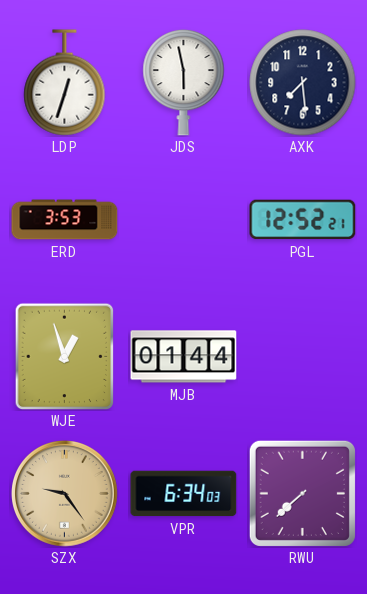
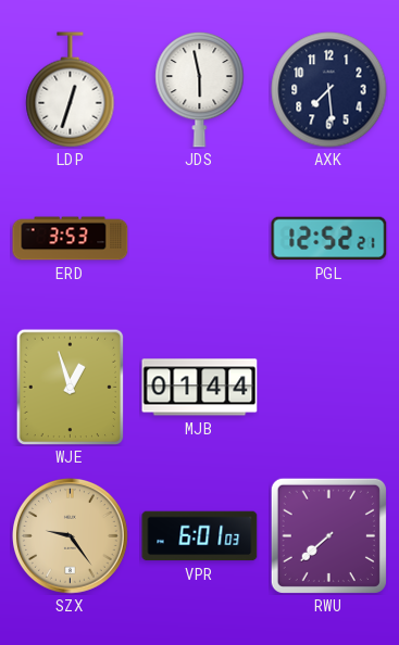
VPR: 6:34 -> 6:01
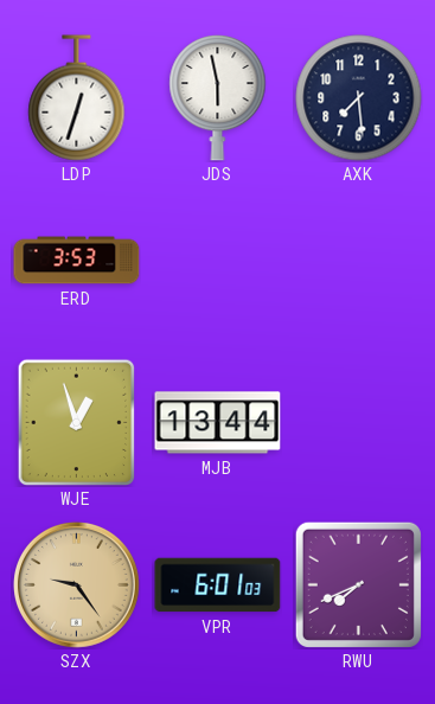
PGL: 12:52 -> none
MJB: 01:44 -> 13:44
RWU: 7:38 -> 7:41
